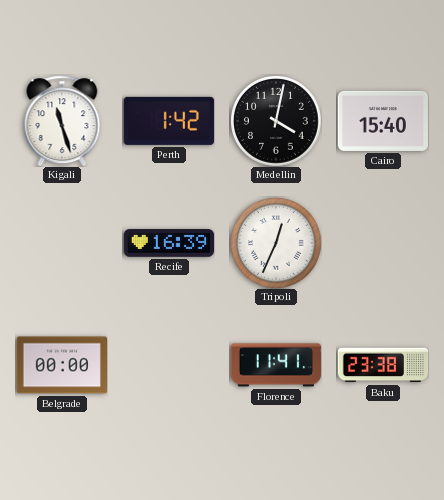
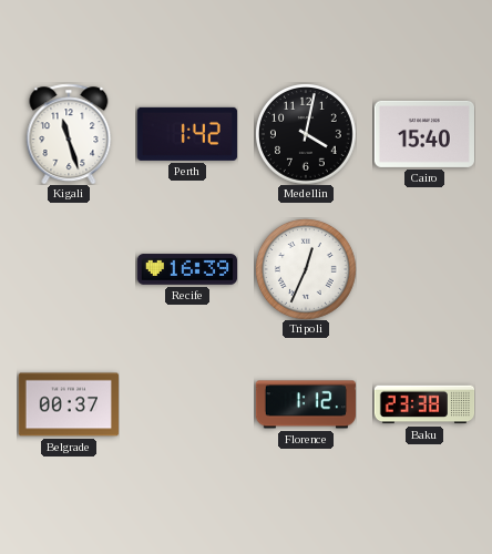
Belgrade: 00:00 -> 00:37
Florence: 11:41 -> 1:12
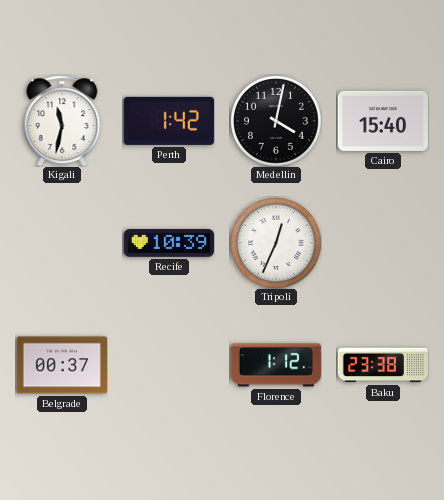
Kigali: 11:27 -> 11:32
Recife: 16:39 -> 10:39
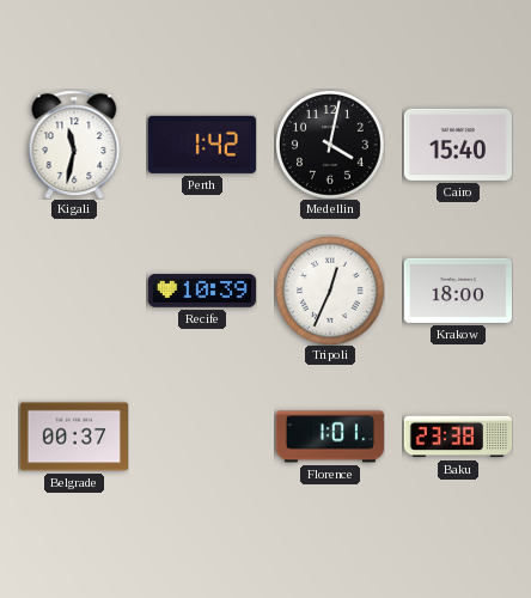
Krakow: none -> 18:00
Florence: 1:12 -> 1:01
